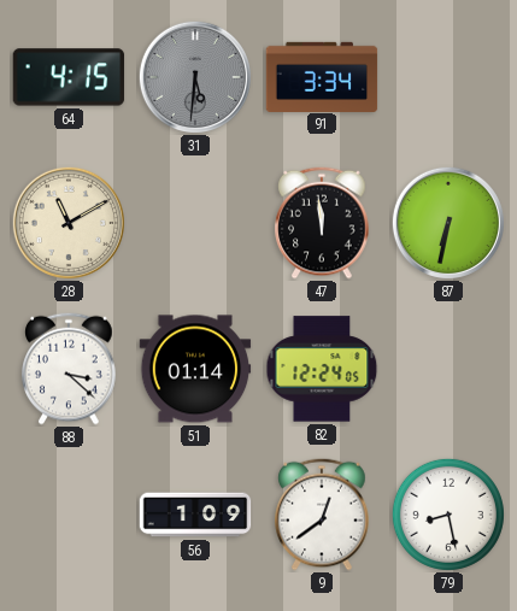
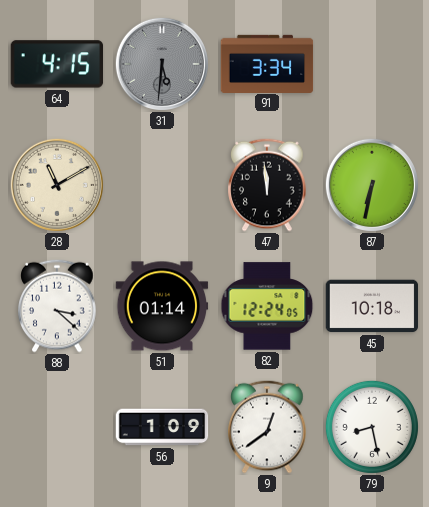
45: none -> 10:18
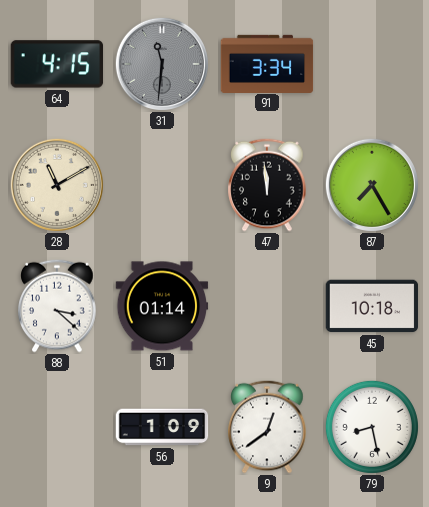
31: 5:31 -> 11:31
87: 6:32 -> 7:25
82: 12:24 -> none
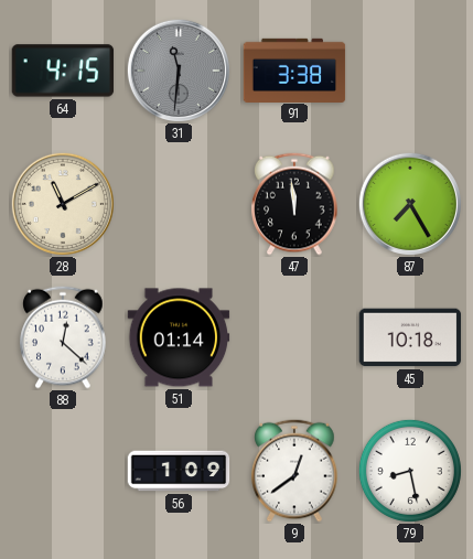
91: 3:34 -> 3:38
88: 3:22 -> 12:22
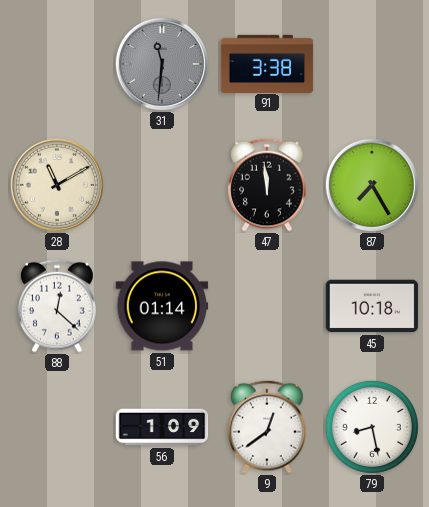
64: 4:15 -> none
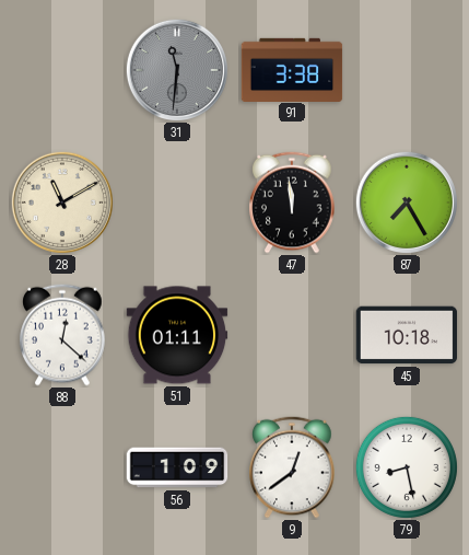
51: 01:14 -> 01:11
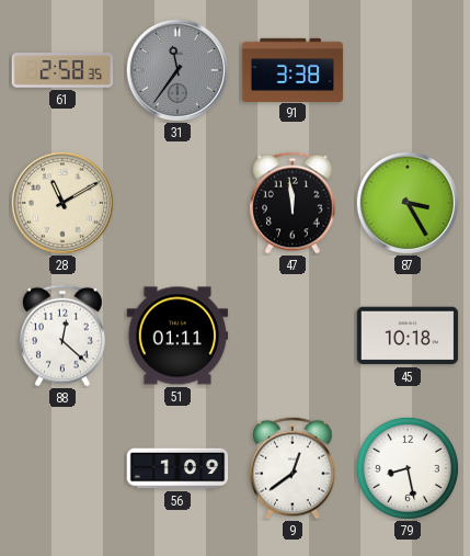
61: none -> 2:58
31: 11:31 -> 11:36
87: 7:25 -> 3:25
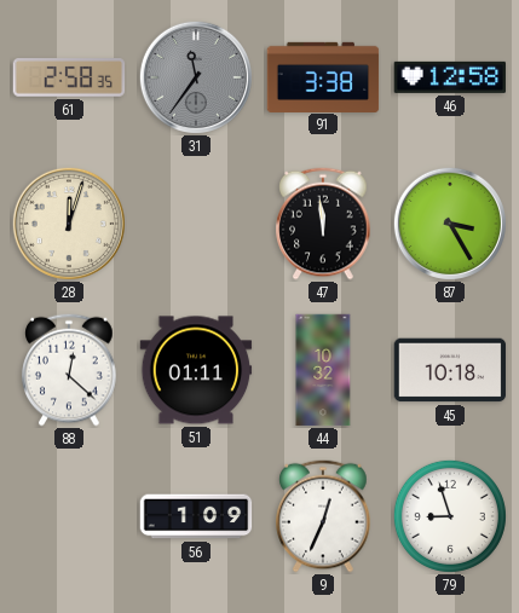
46: none -> 12:58
28: 11:10 -> 12:03
44: none -> 10:32
9: 12:39 -> 12:34
79: 8:28 -> 8:57
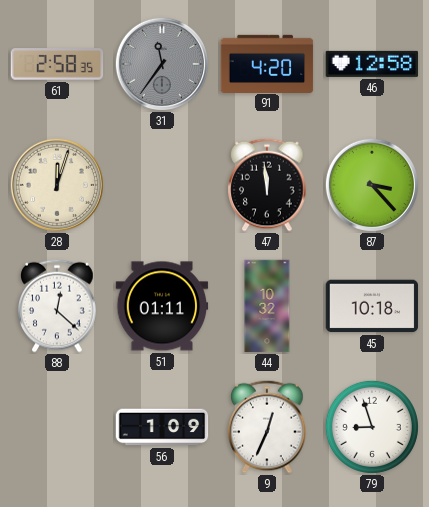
91: 3:38 -> 4:20
87: 3:25 -> 3:23
